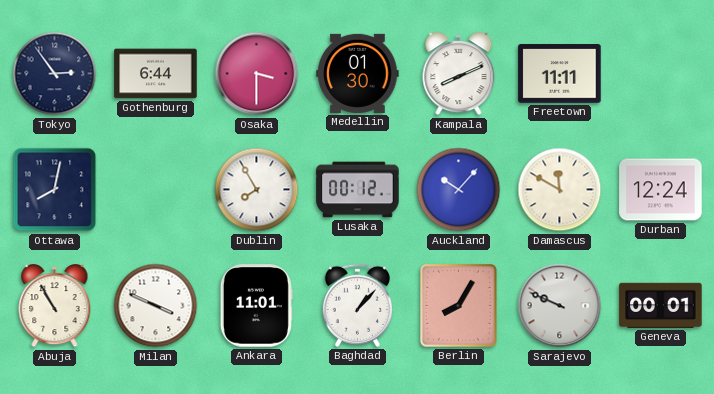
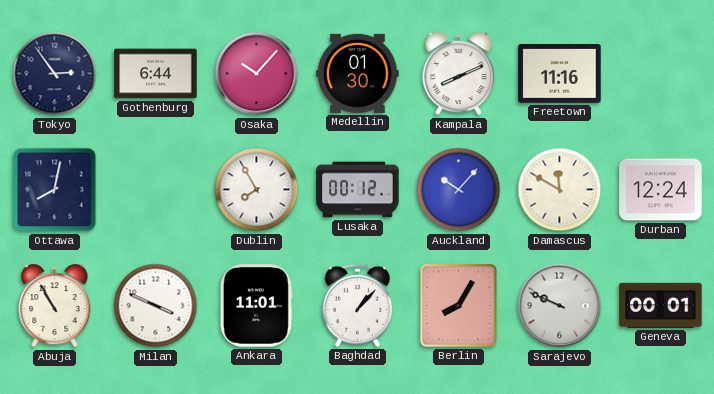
Osaka: 3:30 -> 10:07
Freetown: 11:11 -> 11:16
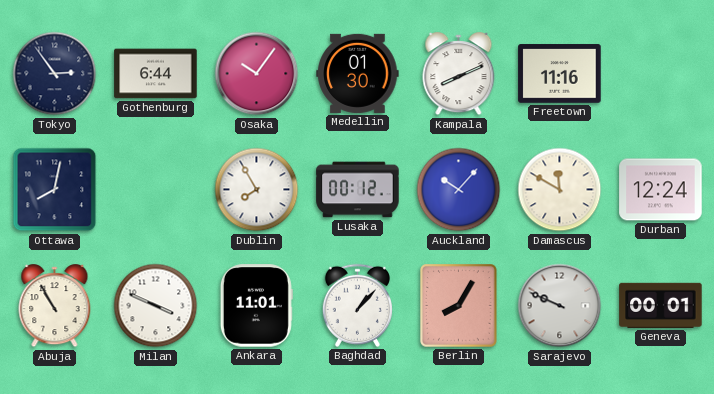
Osaka: 10:07 -> 10:06
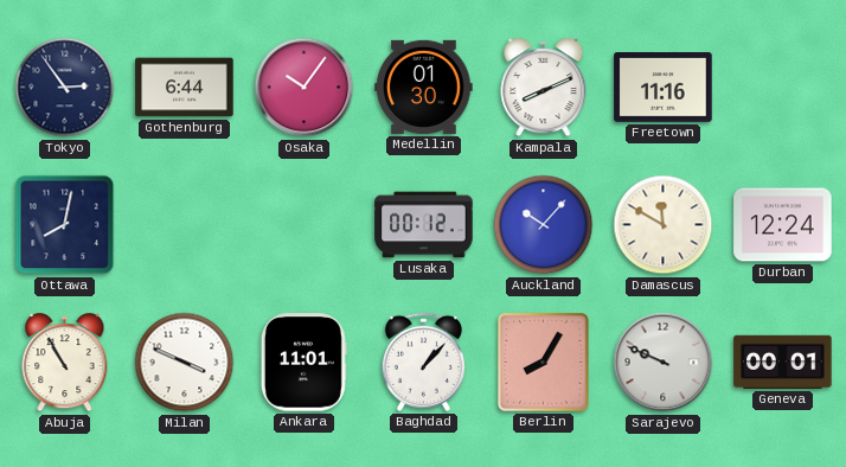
Dublin: 7:55 -> none
